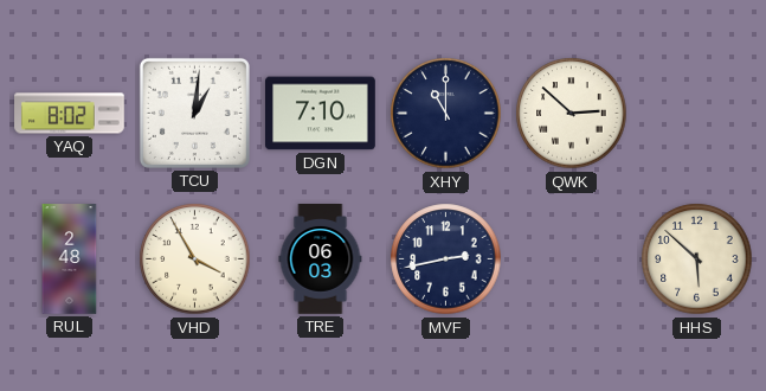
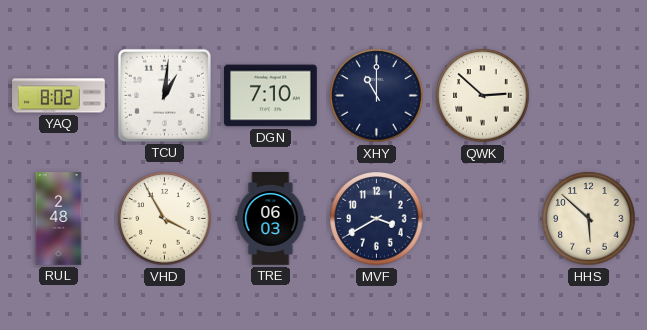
MVF: 2:43 -> 3:40
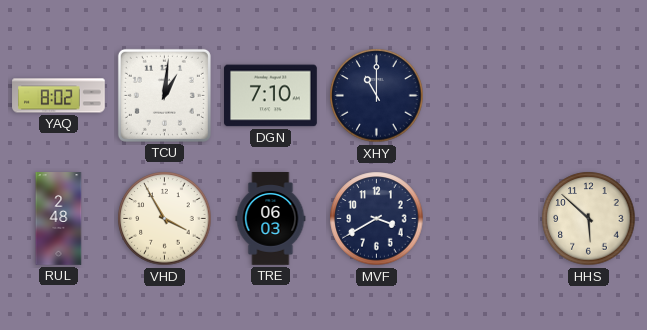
QWK: 2:52 -> none
